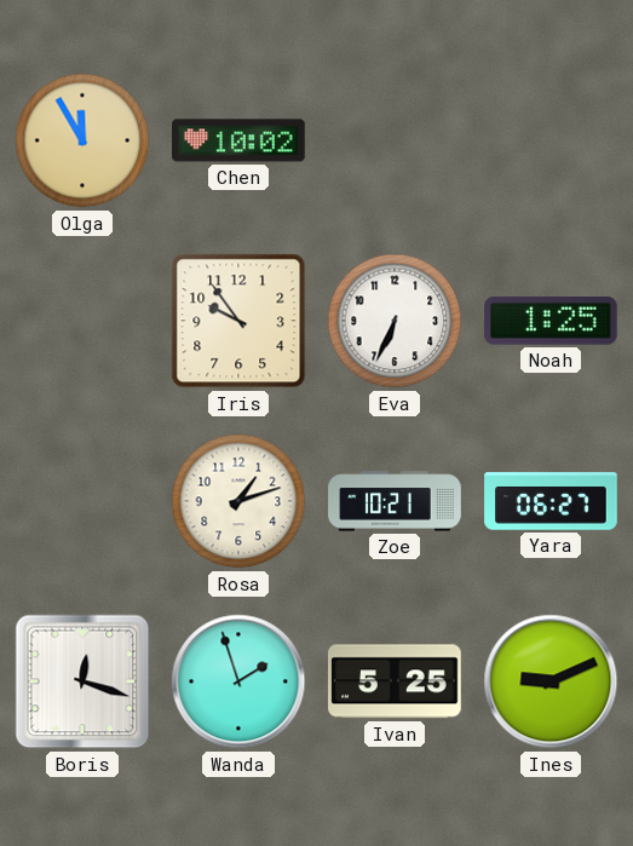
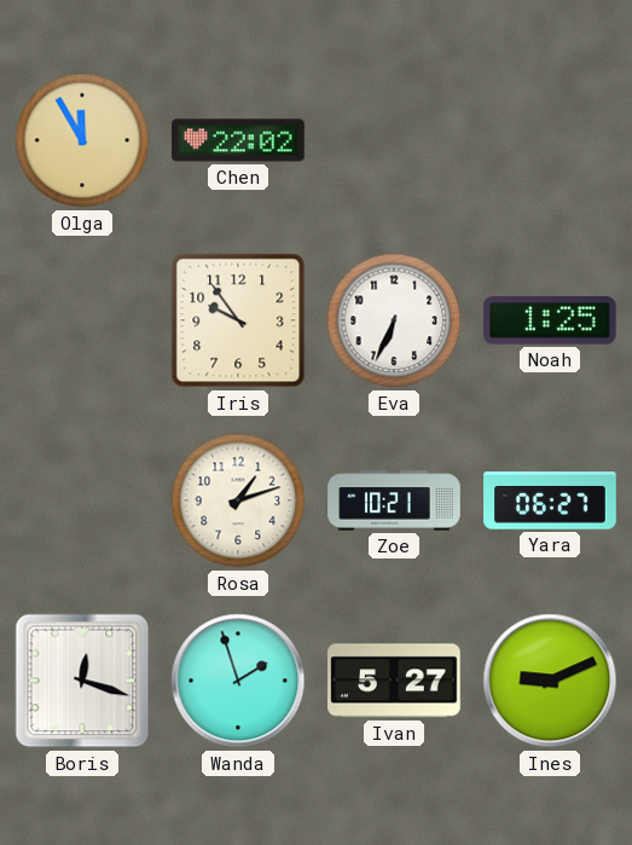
Chen: 10:02 -> 22:02
Ivan: 5:25 -> 5:27
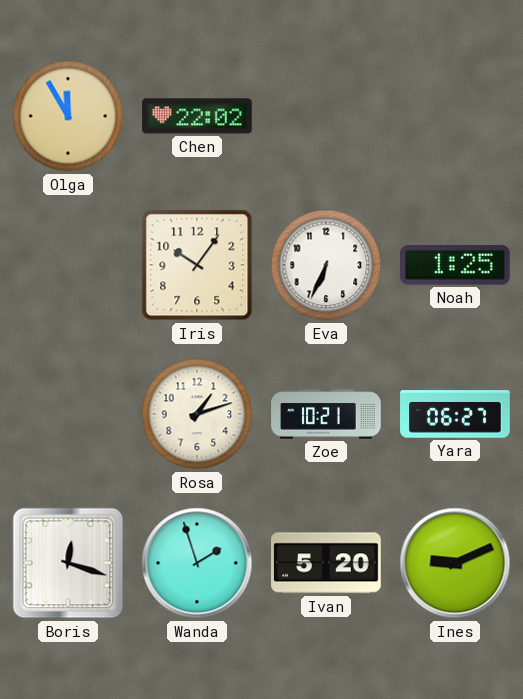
Iris: 9:54 -> 10:06
Ivan: 5:27 -> 5:20
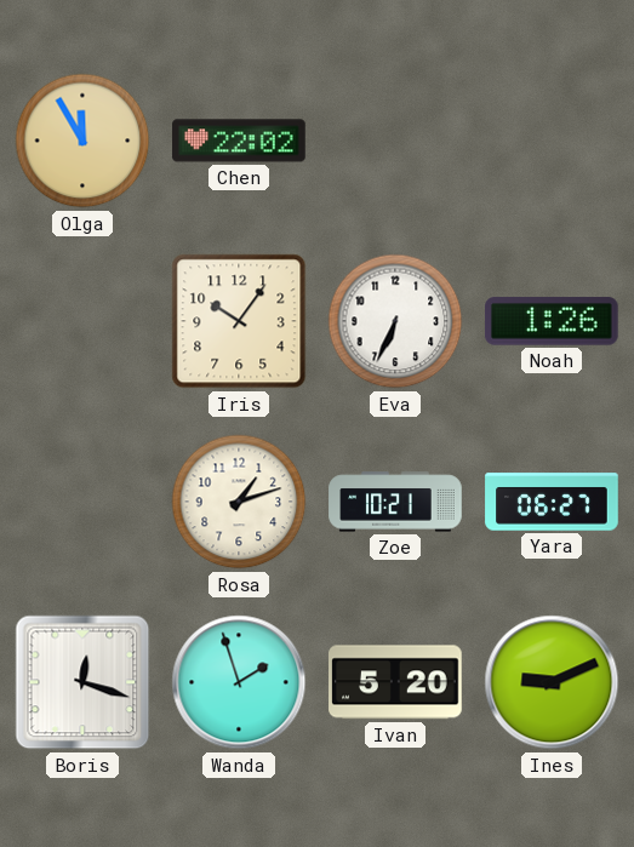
Noah: 1:25 -> 1:26
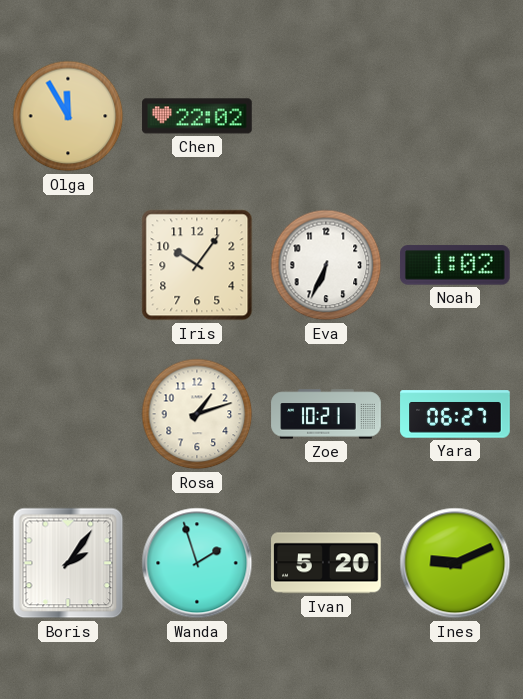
Noah: 1:26 -> 1:02
Boris: 12:18 -> 2:06
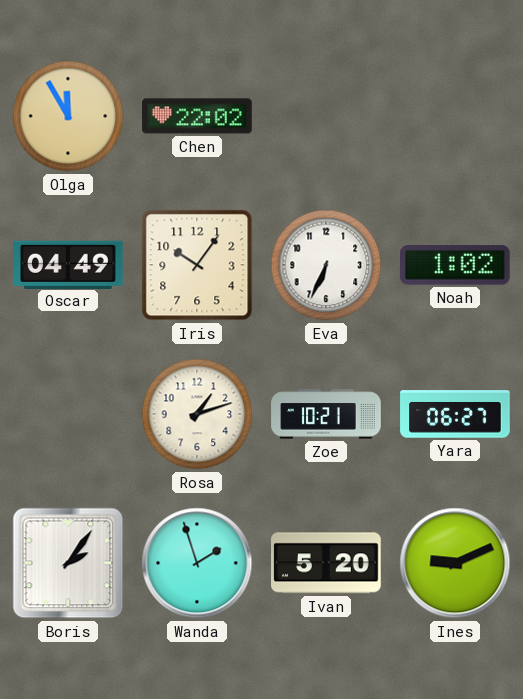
Oscar: none -> 04:49
